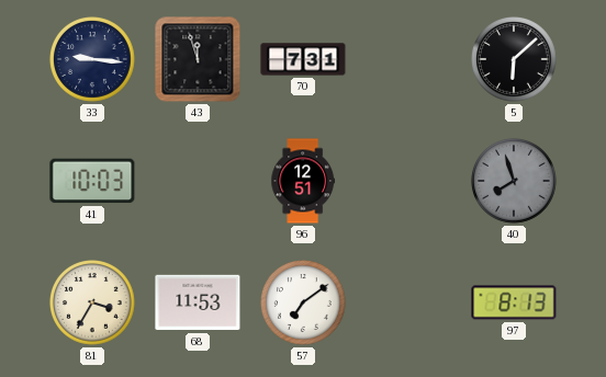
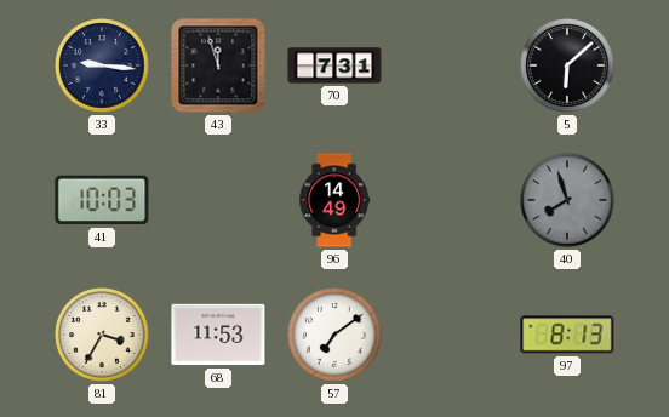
96: 12:51 -> 14:49
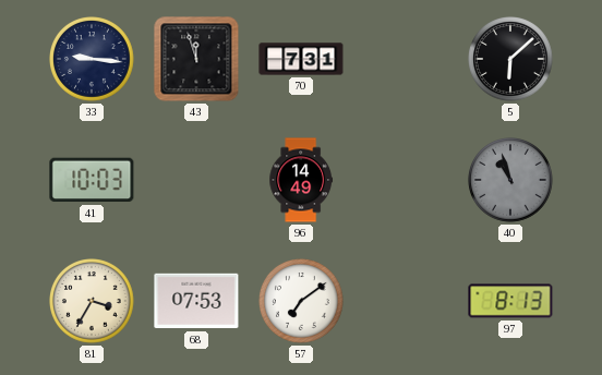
40: 7:57 -> 10:57
68: 11:53 -> 07:53
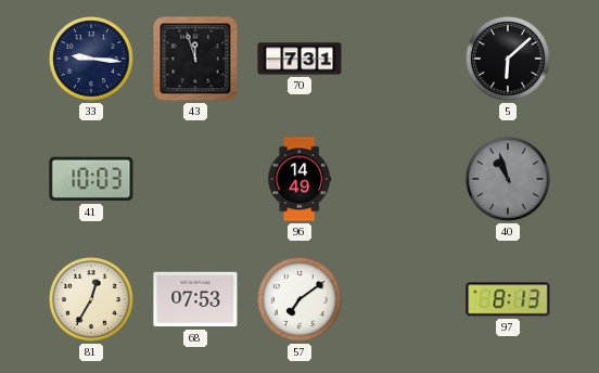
81: 3:35 -> 12:35
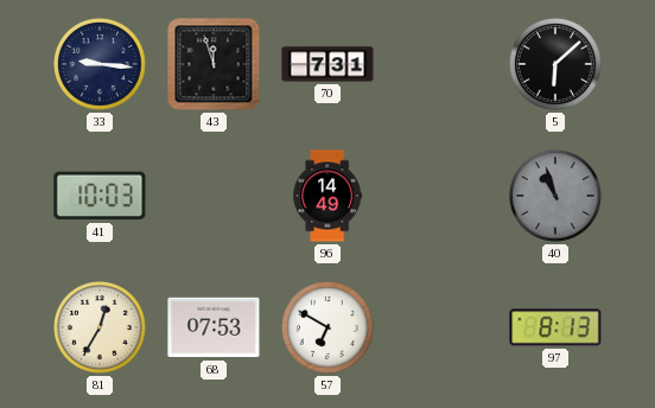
57: 7:09 -> 6:50
